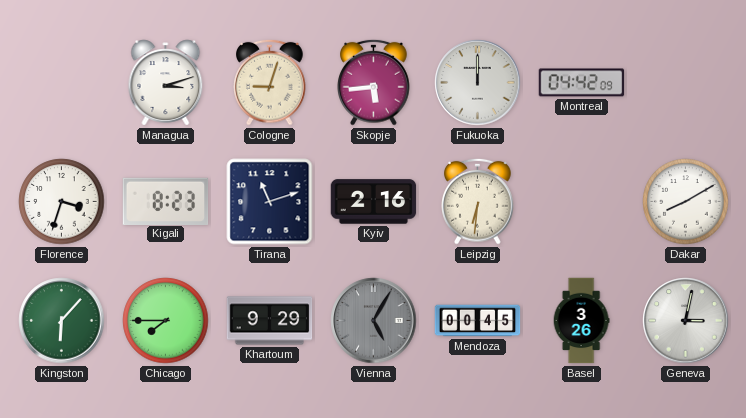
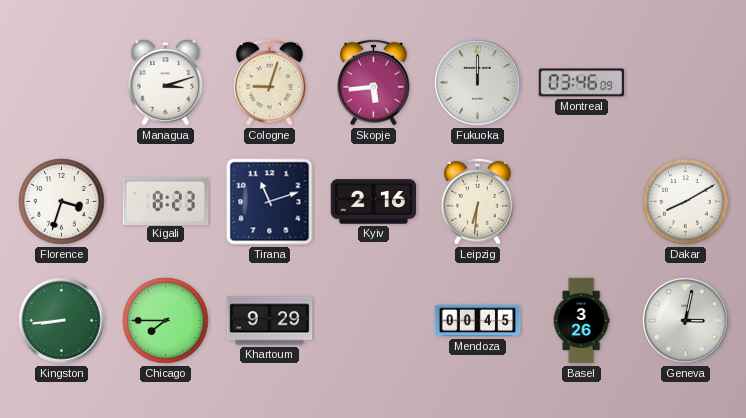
Montreal: 04:42 -> 03:46
Kingston: 6:07 -> 8:44
Vienna: 5:05 -> none
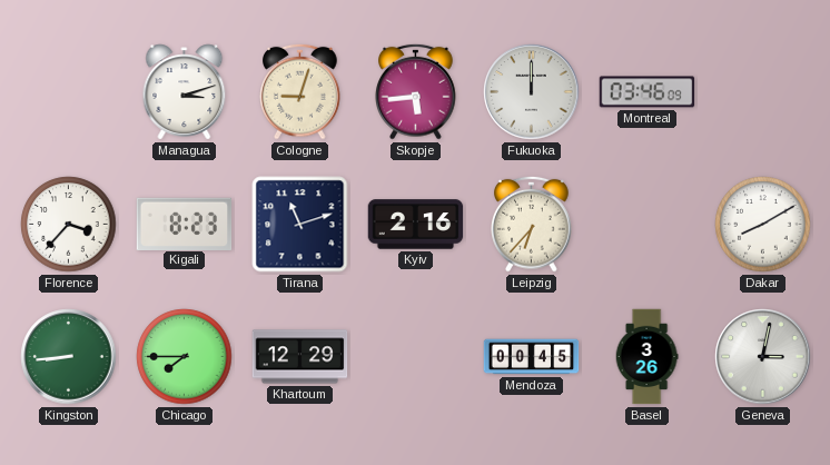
Florence: 3:33 -> 3:37
Leipzig: 6:31 -> 6:37
Khartoum: 9:29 -> 12:29
